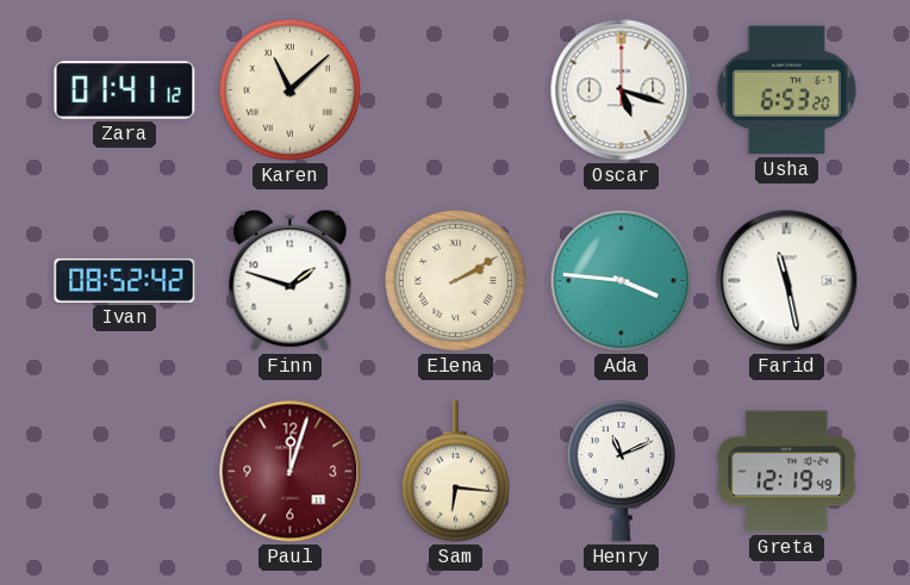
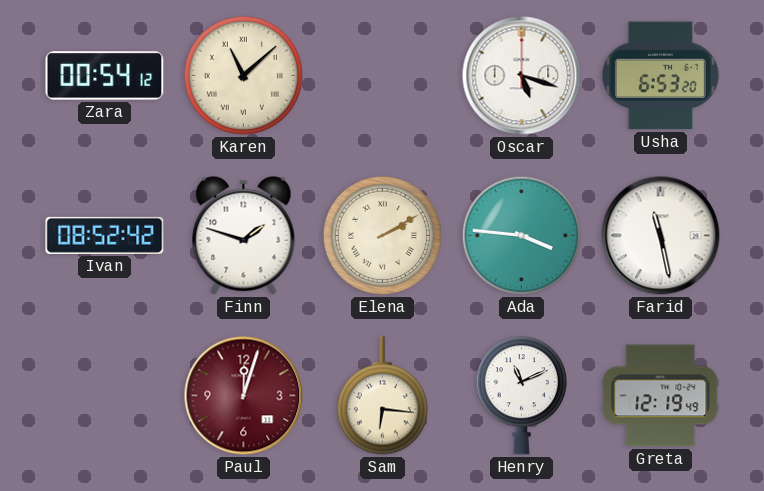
Zara: 01:41 -> 00:54
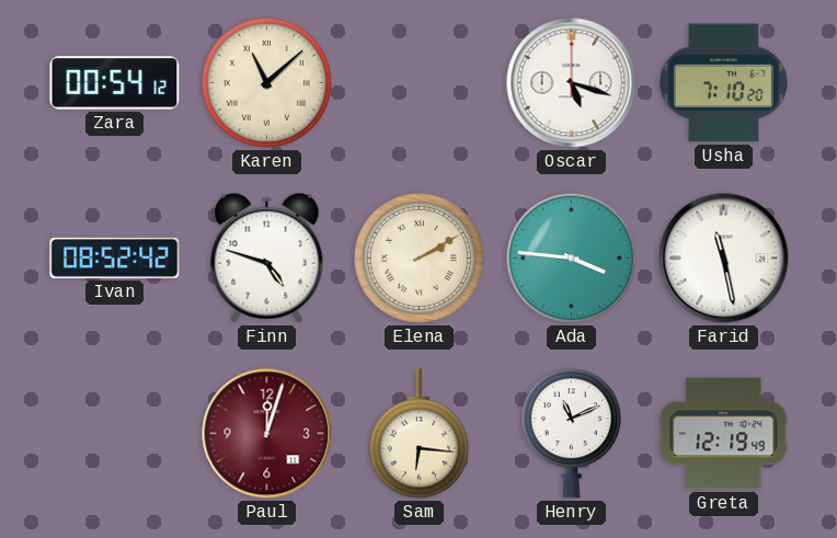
Usha: 6:53 -> 7:10
Finn: 1:48 -> 4:48
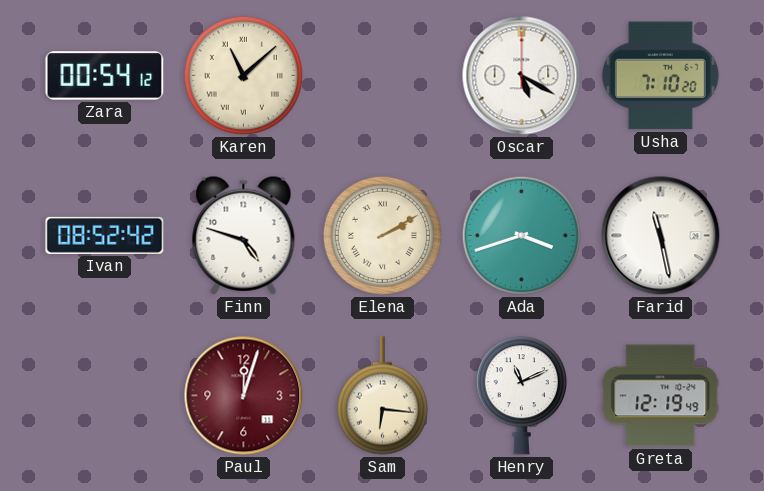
Oscar: 5:18 -> 5:20
Ada: 3:46 -> 3:42
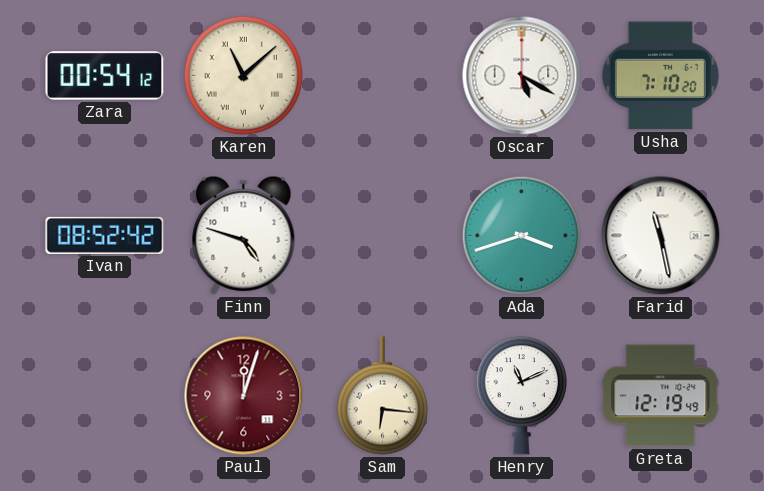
Elena: 2:10 -> none
